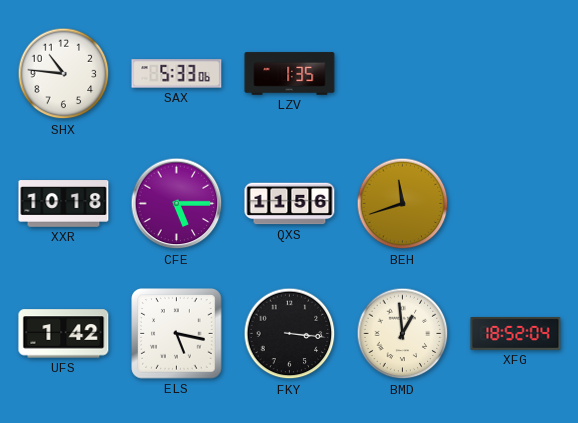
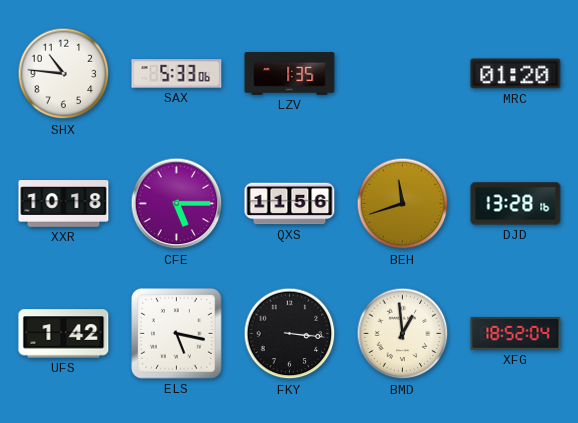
MRC: none -> 01:20
DJD: none -> 13:28
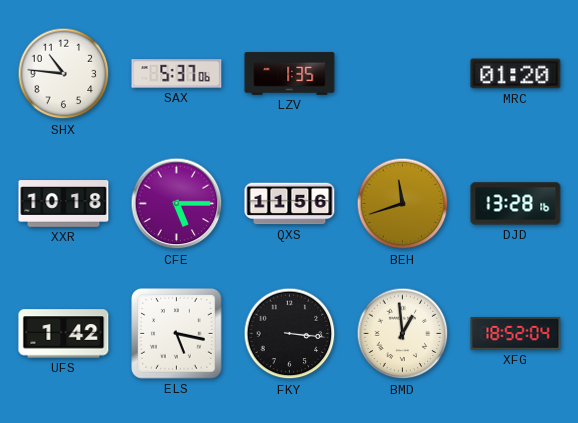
SAX: 5:33 -> 5:37
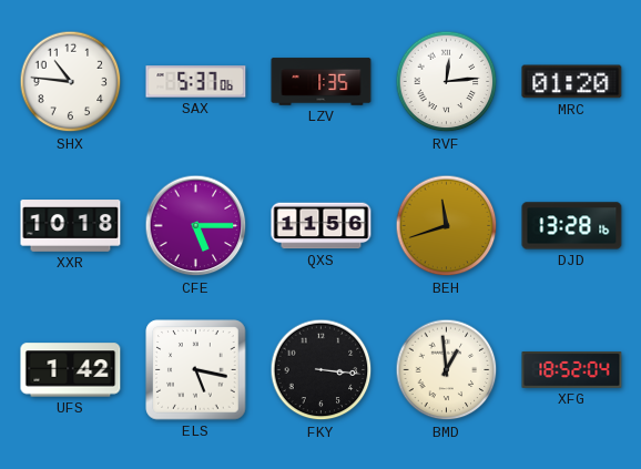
RVF: none -> 12:14
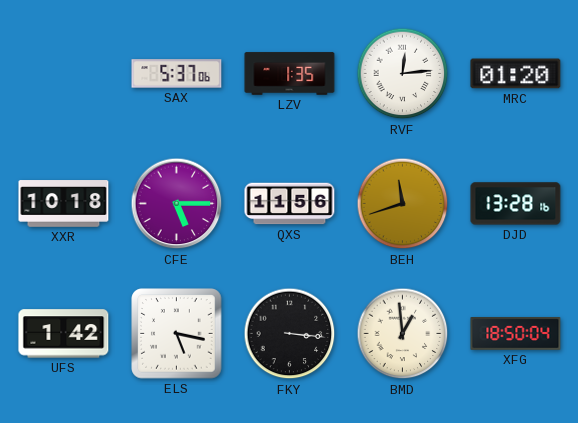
SHX: 10:46 -> none
XFG: 18:52 -> 18:50
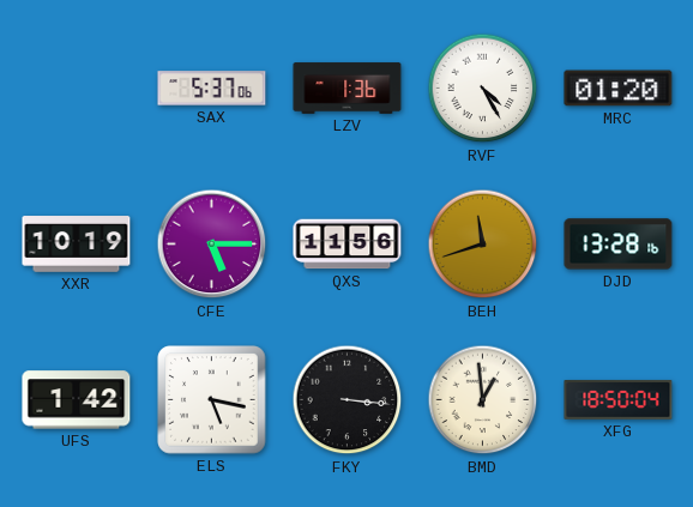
LZV: 1:35 -> 1:36
RVF: 12:14 -> 4:25
XXR: 10:18 -> 10:19
